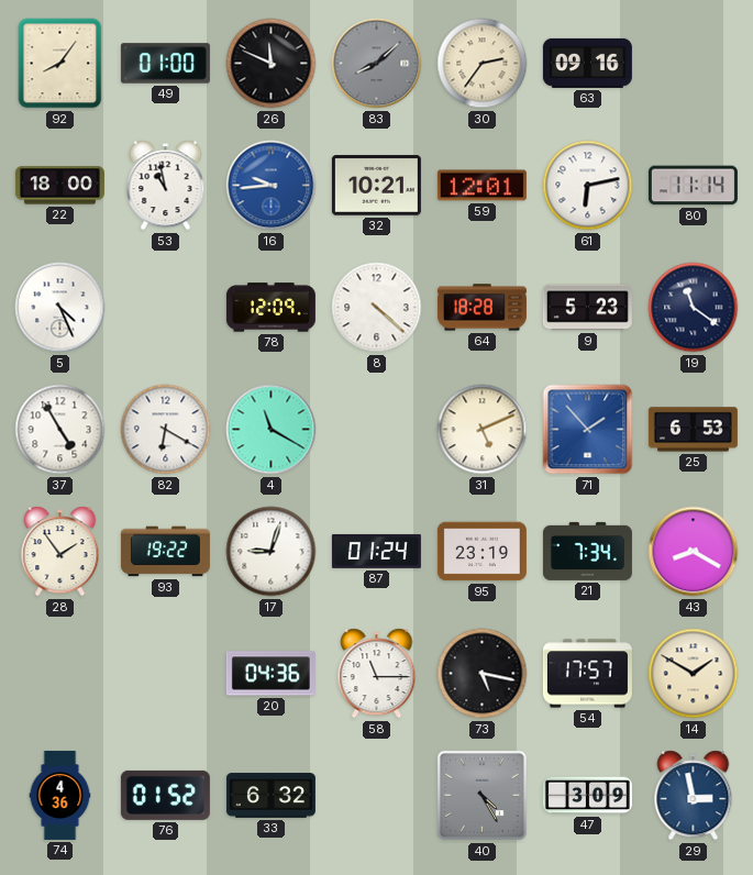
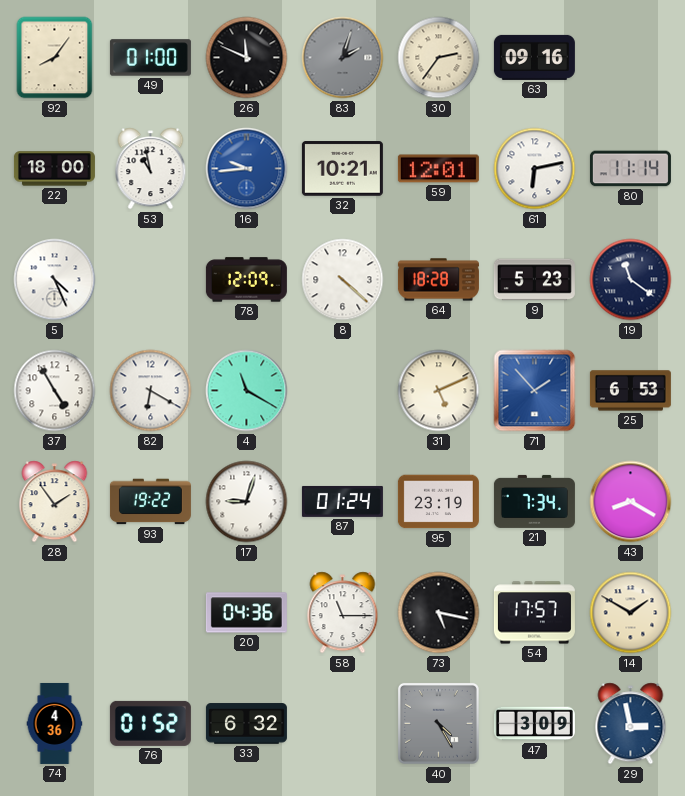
83: 8:08 -> 2:03
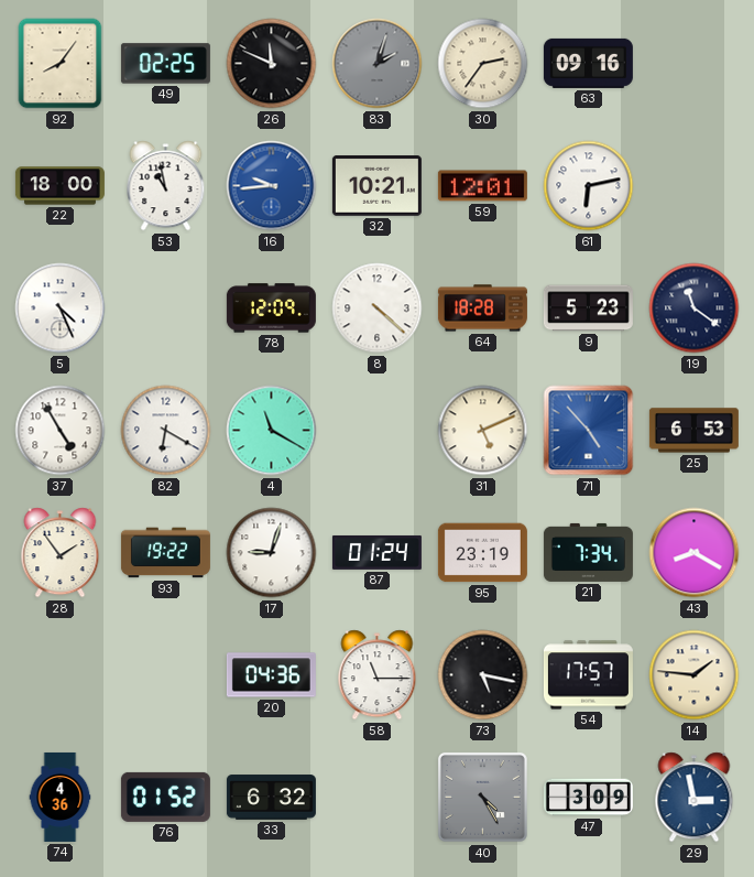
49: 01:00 -> 02:25
80: 11:14 -> none
71: 1:53 -> 4:53
14: 1:50 -> 1:46
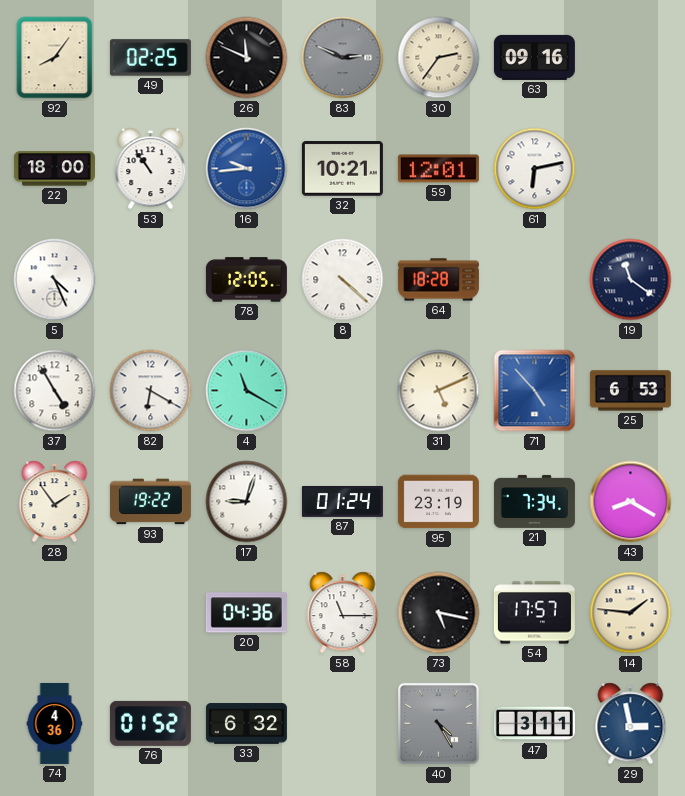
83: 2:03 -> 2:49
53: 10:58 -> 10:54
78: 12:09 -> 12:05
9: 5:23 -> none
47: 3:09 -> 3:11
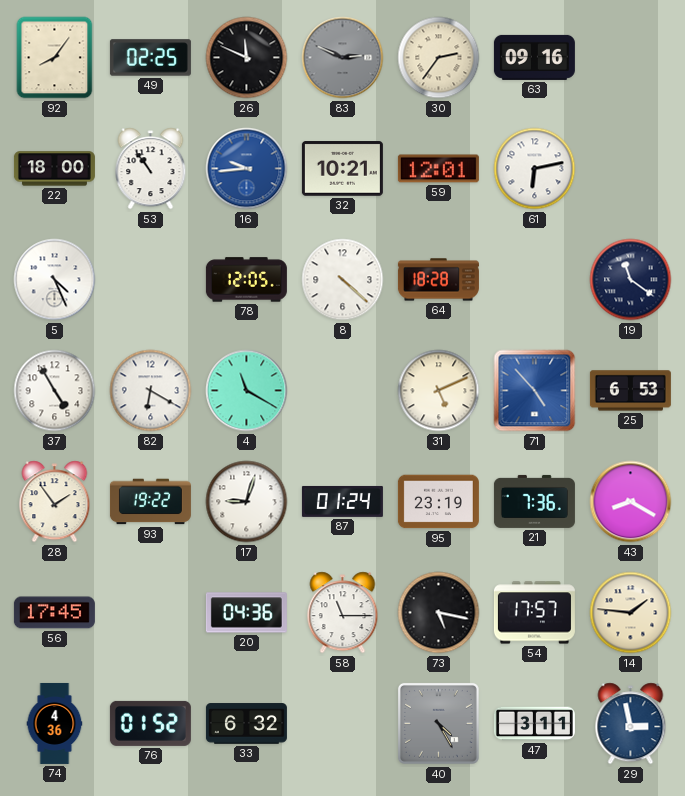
21: 7:34 -> 7:36
56: none -> 17:45
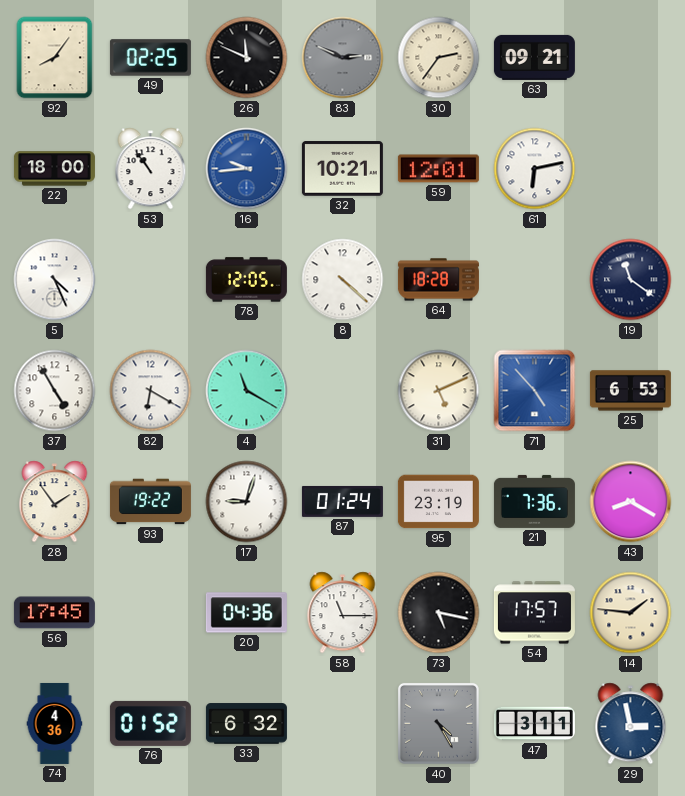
63: 09:16 -> 09:21
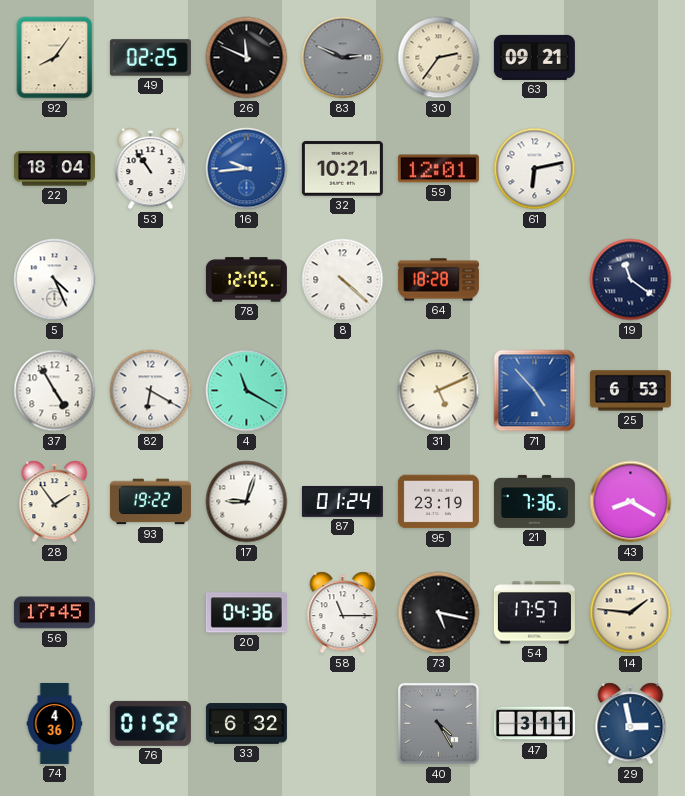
22: 18:00 -> 18:04
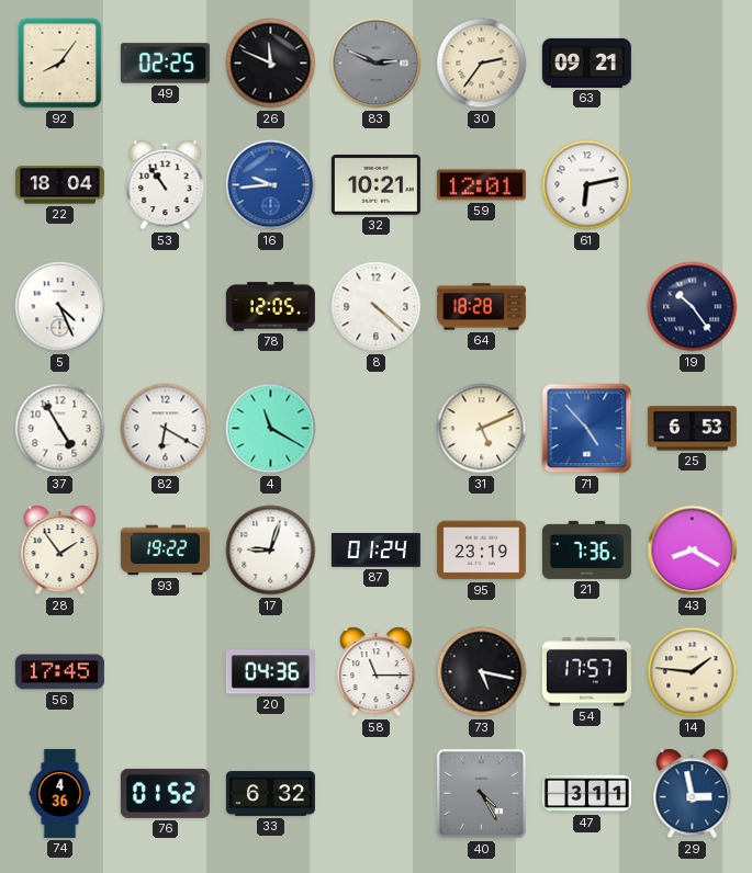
19: 11:21 -> 10:24
